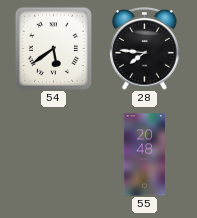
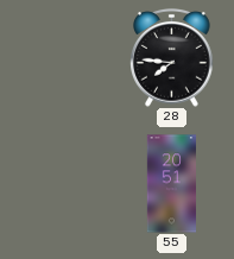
54: 5:39 -> none
55: 20:48 -> 20:51
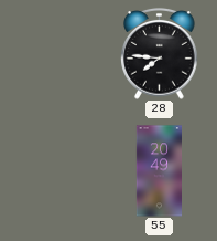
55: 20:51 -> 20:49
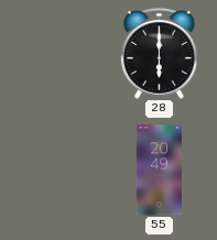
28: 7:46 -> 6:00
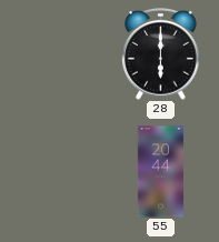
55: 20:49 -> 20:44
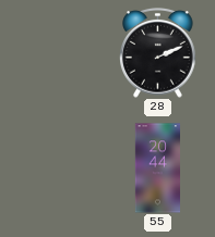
28: 6:00 -> 2:11
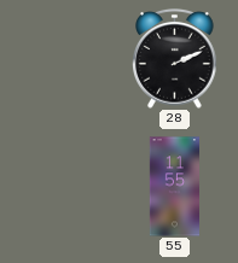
55: 20:44 -> 11:55
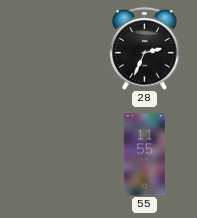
28: 2:11 -> 2:34
